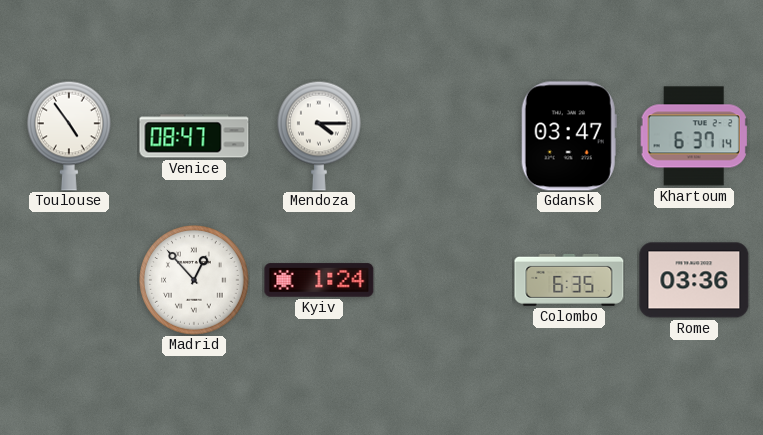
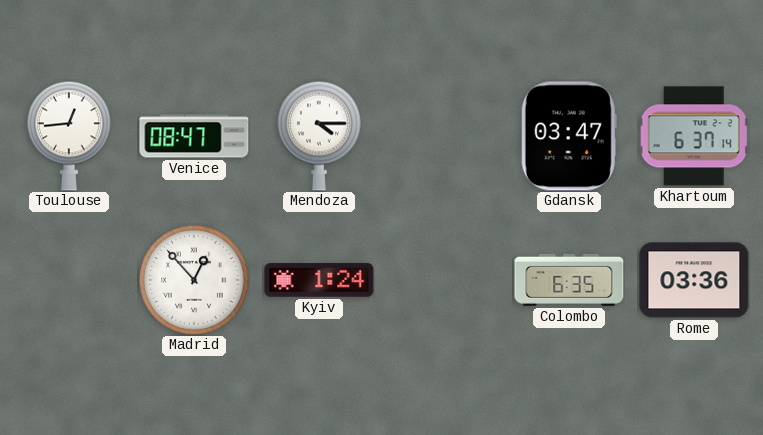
Toulouse: 4:54 -> 12:44
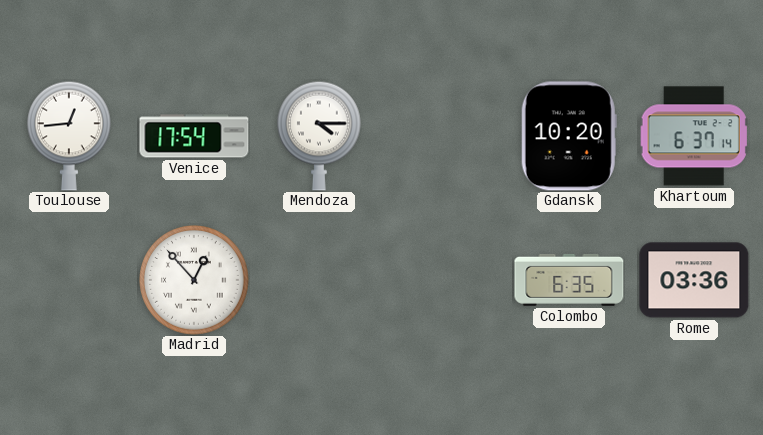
Venice: 08:47 -> 17:54
Gdansk: 03:47 -> 10:20
Kyiv: 1:24 -> none
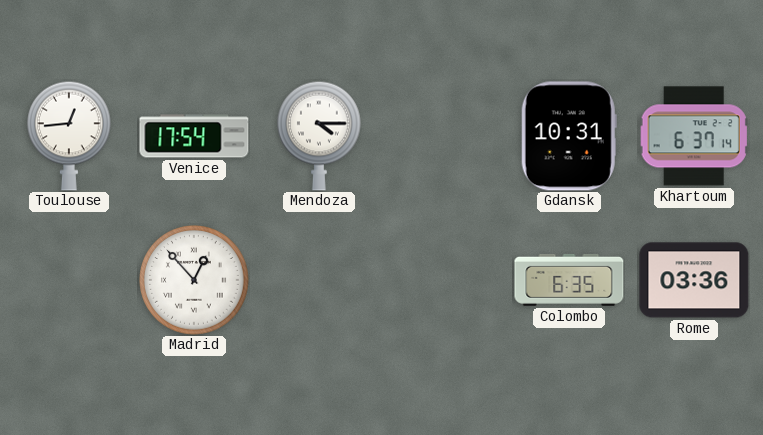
Gdansk: 10:20 -> 10:31
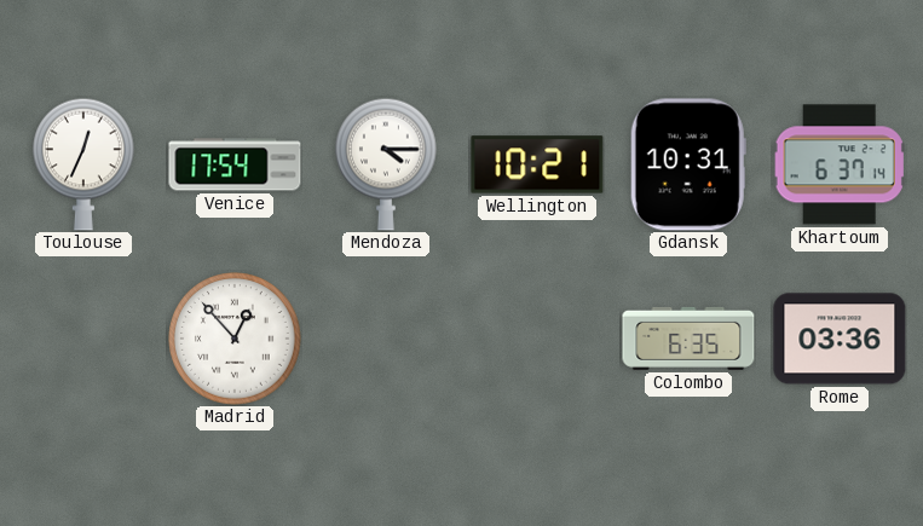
Toulouse: 12:44 -> 12:34
Wellington: none -> 10:21
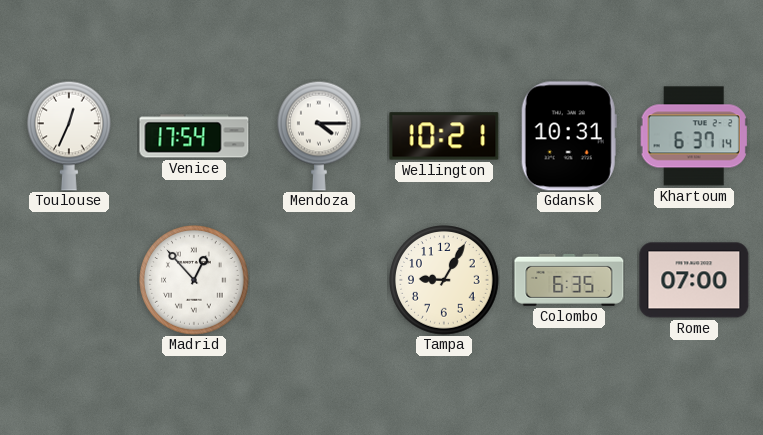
Tampa: none -> 9:05
Rome: 03:36 -> 07:00
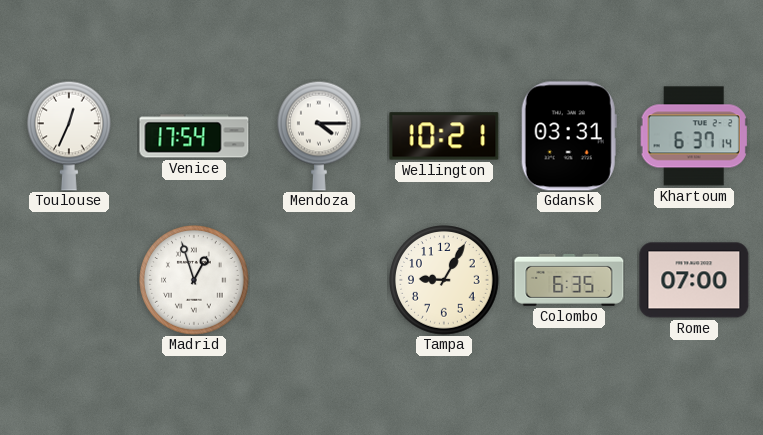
Gdansk: 10:31 -> 03:31
Madrid: 12:53 -> 12:57
